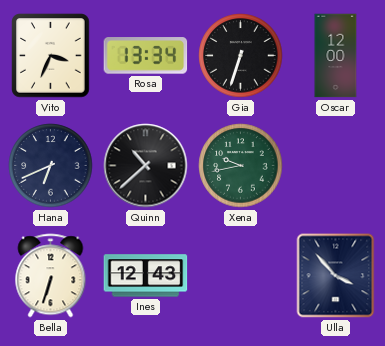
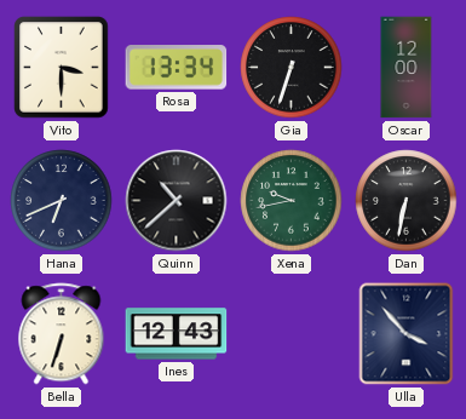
Vito: 3:34 -> 3:30
Dan: none -> 6:32
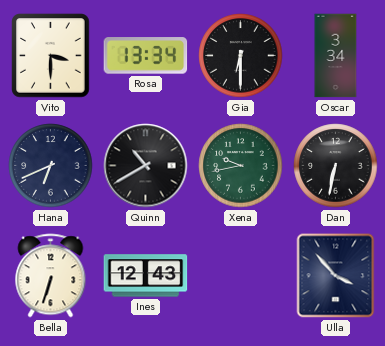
Gia: 6:33 -> 6:30
Oscar: 12:00 -> 3:34
Quinn: 10:38 -> 10:40
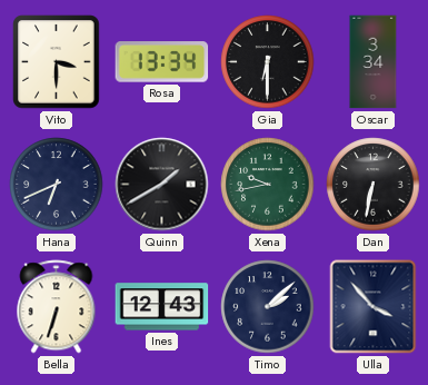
Quinn: 10:40 -> 1:40
Timo: none -> 2:08
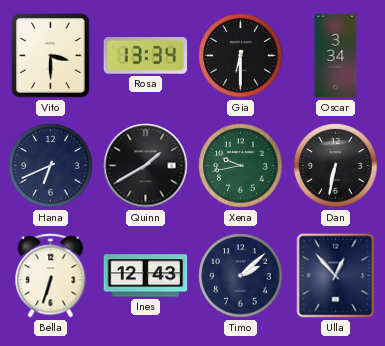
Ulla: 3:53 -> 12:53
